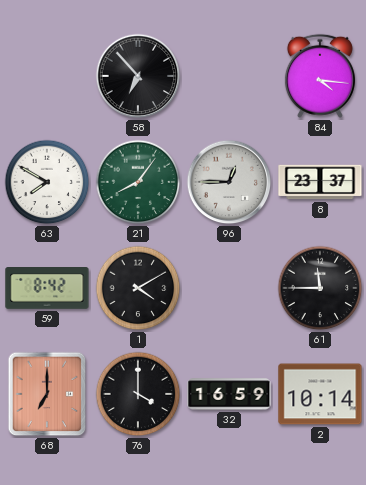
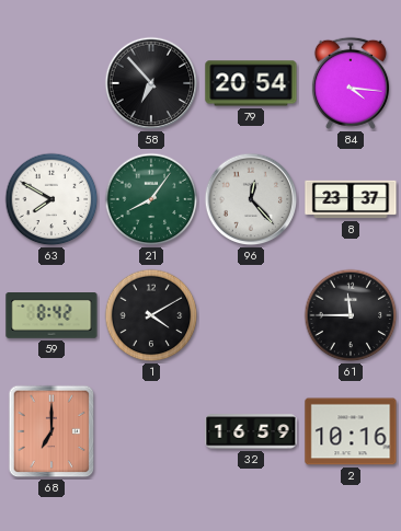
79: none -> 20:54
96: 12:45 -> 12:23
76: 4:00 -> none
2: 10:14 -> 10:16
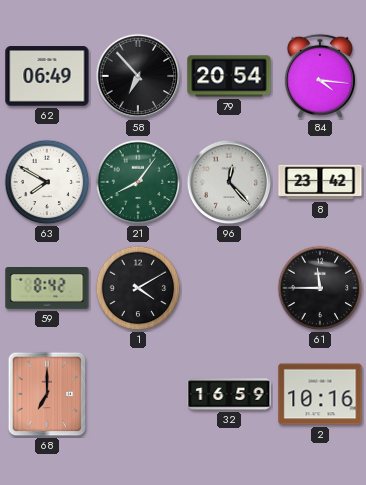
62: none -> 06:49
8: 23:37 -> 23:42
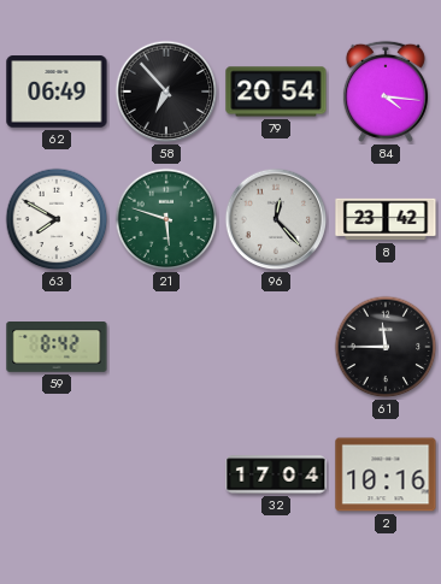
21: 8:06 -> 5:48
1: 4:10 -> none
68: 7:00 -> none
32: 16:59 -> 17:04
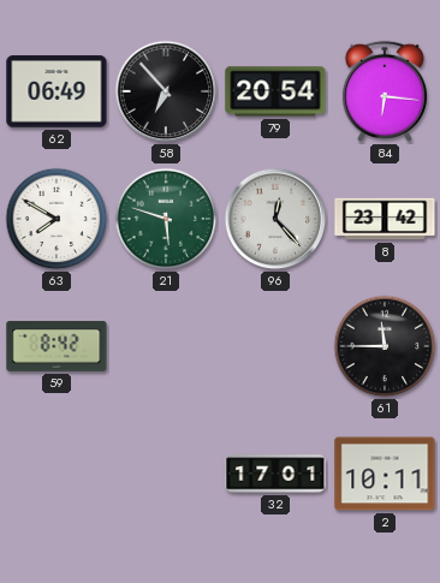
84: 4:16 -> 6:16
32: 17:04 -> 17:01
2: 10:16 -> 10:11
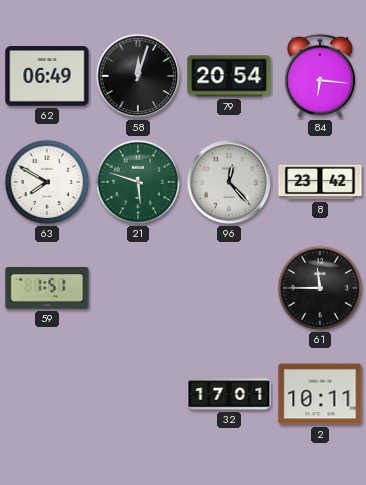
58: 6:53 -> 12:03
59: 8:42 -> 1:51
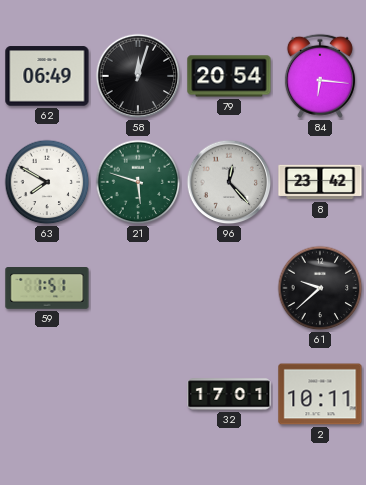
61: 11:45 -> 9:38
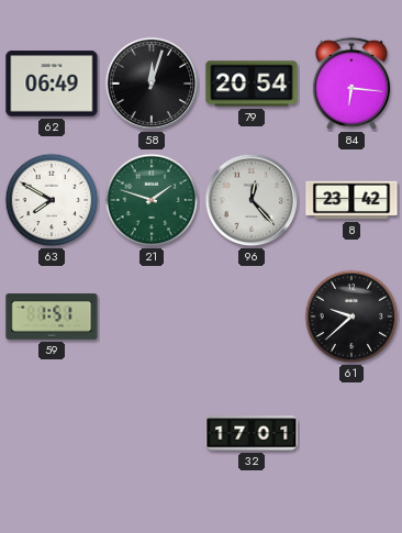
21: 5:48 -> 1:48
2: 10:11 -> none
